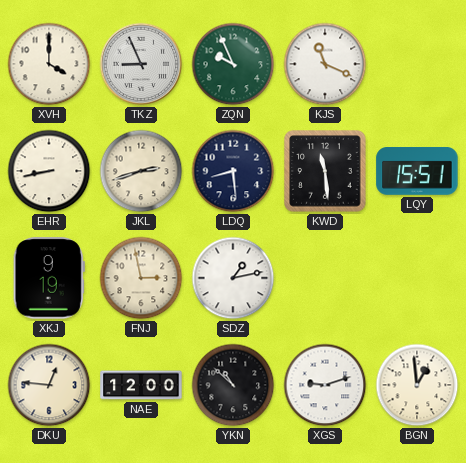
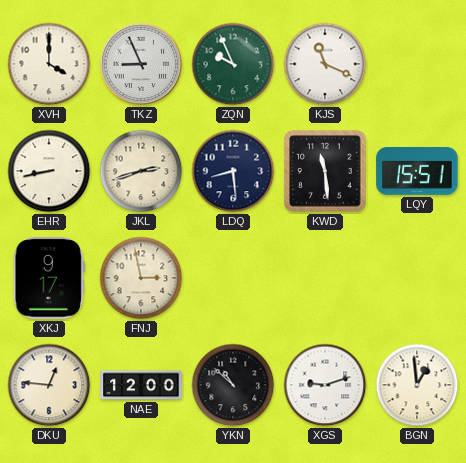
XKJ: 9:19 -> 9:17
SDZ: 1:13 -> none
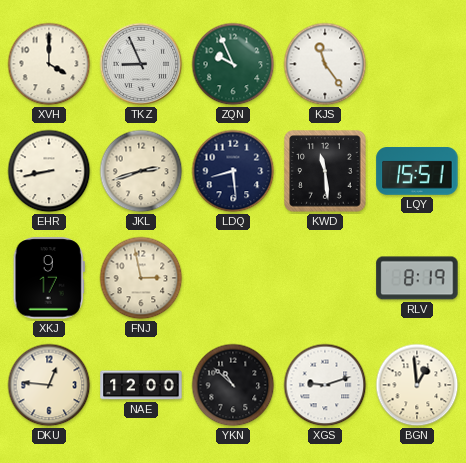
KJS: 11:19 -> 11:24
RLV: none -> 8:19
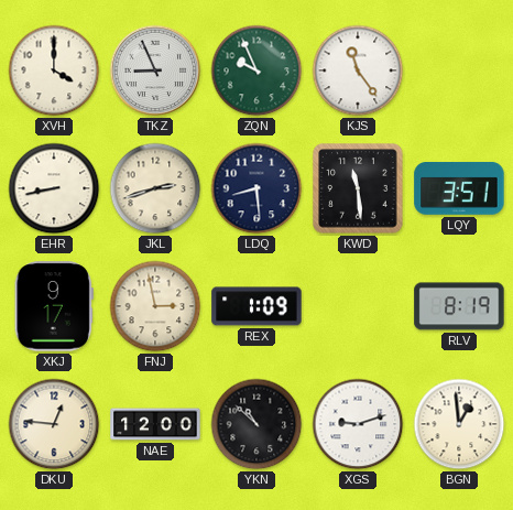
LQY: 15:51 -> 3:51
REX: none -> 1:09
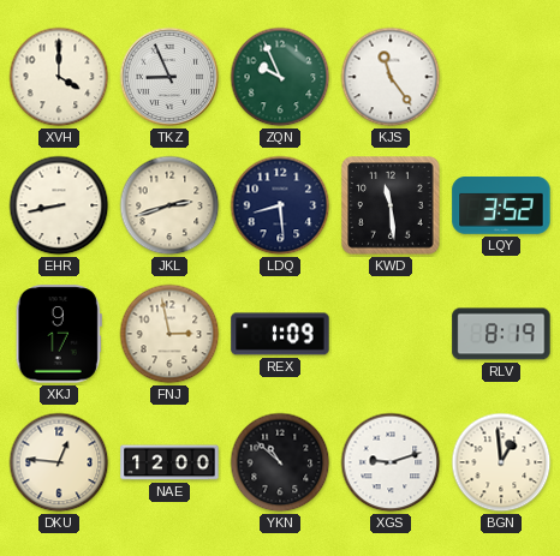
LQY: 3:51 -> 3:52
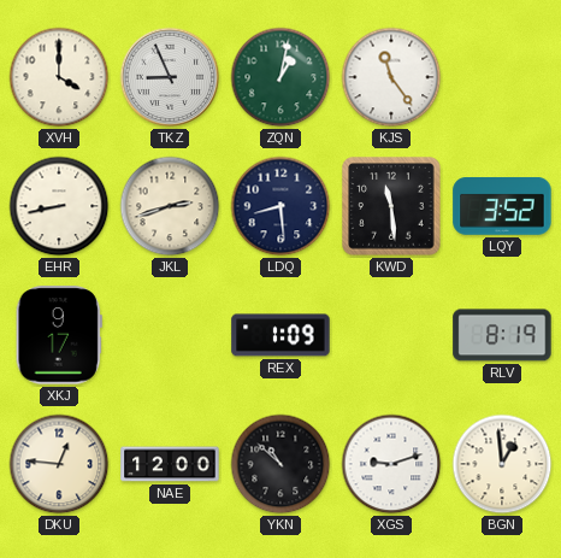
ZQN: 9:56 -> 1:02
FNJ: 2:58 -> none
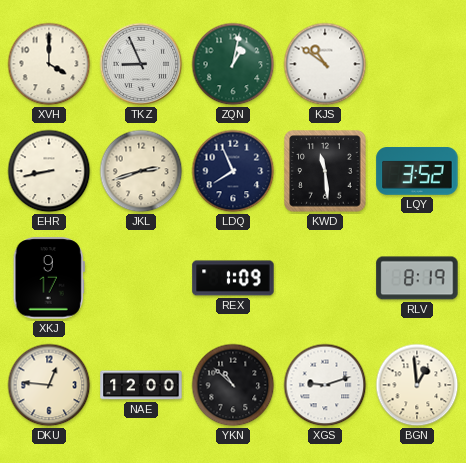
KJS: 11:24 -> 10:51
LDQ: 8:29 -> 7:56
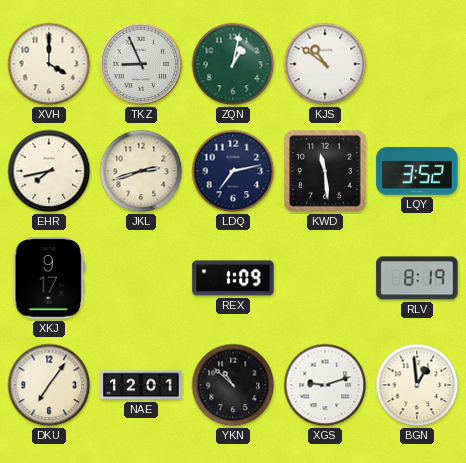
EHR: 8:43 -> 7:43
LDQ: 7:56 -> 7:13
DKU: 12:46 -> 7:06
NAE: 12:00 -> 12:01
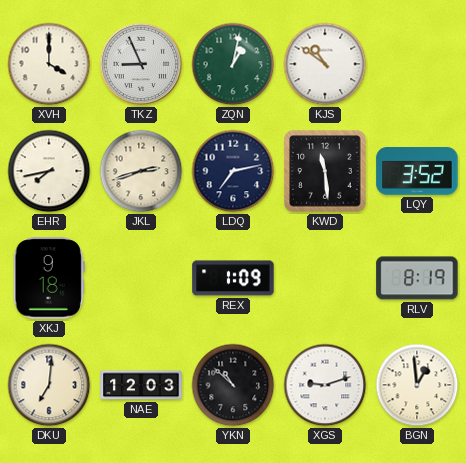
XKJ: 9:17 -> 9:18
DKU: 7:06 -> 7:01
NAE: 12:01 -> 12:03
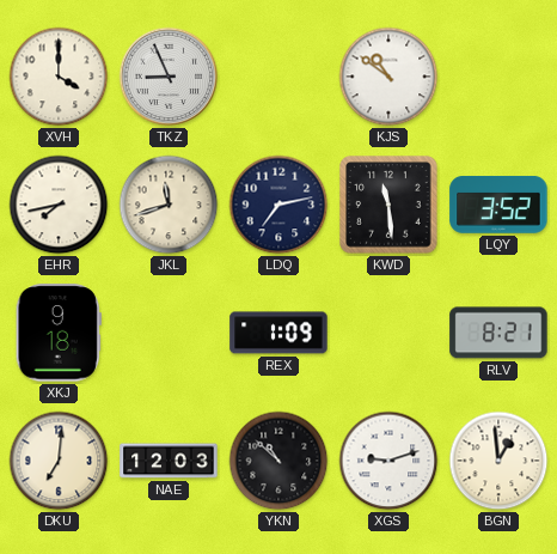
ZQN: 1:02 -> none
JKL: 2:42 -> 11:42
RLV: 8:19 -> 8:21
